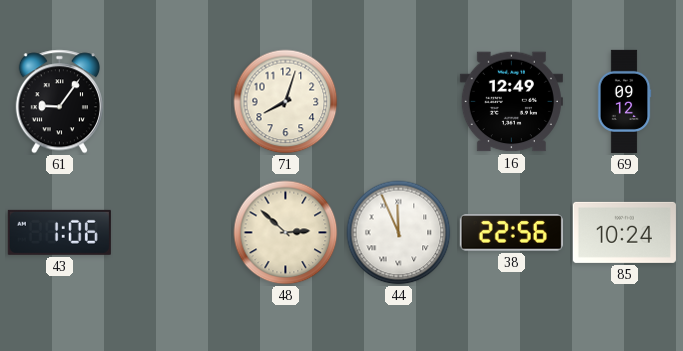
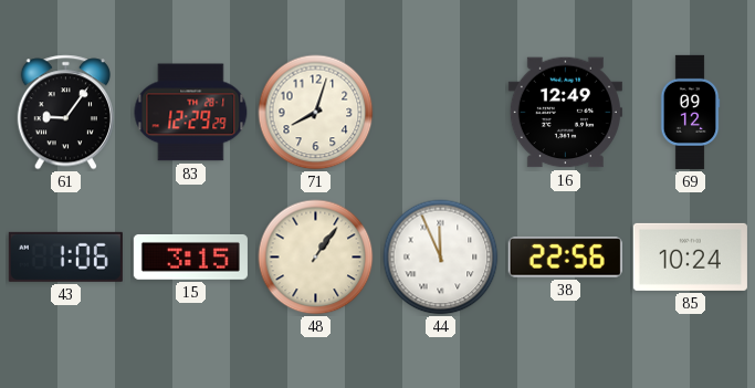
83: none -> 12:29
15: none -> 3:15
48: 2:52 -> 1:06
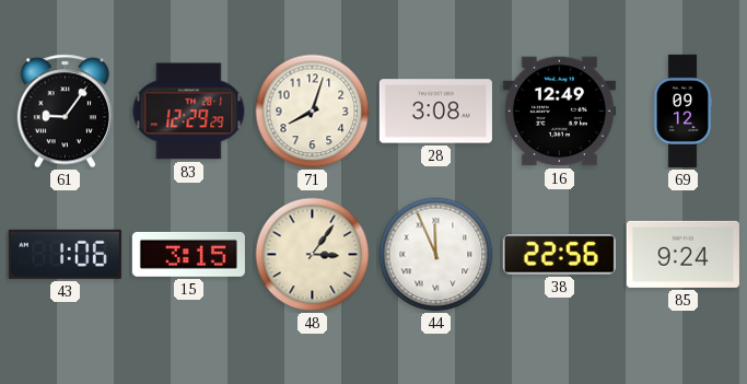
28: none -> 3:08
48: 1:06 -> 3:06
85: 10:24 -> 9:24
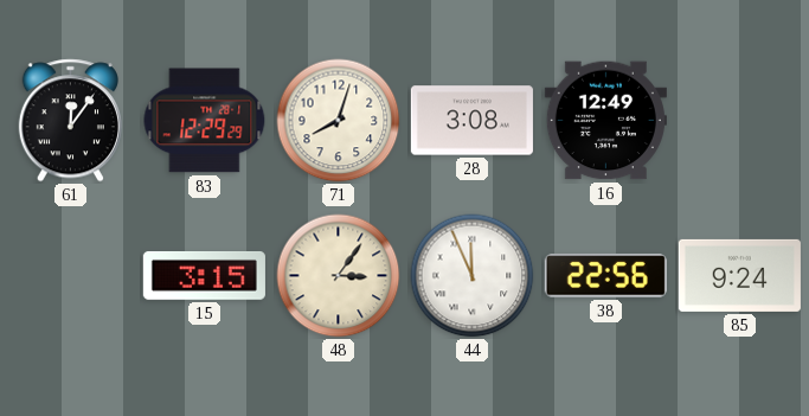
61: 9:06 -> 12:06
69: 09:12 -> none
43: 1:06 -> none
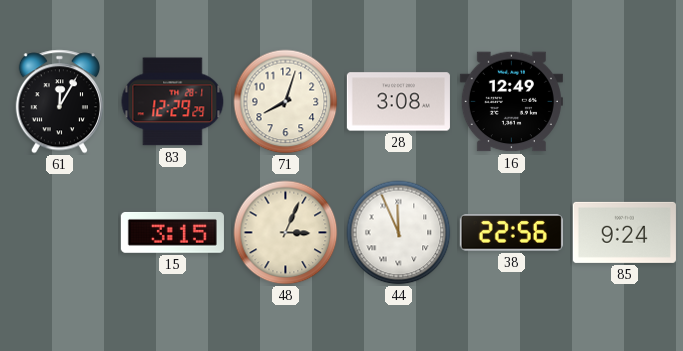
61: 12:06 -> 12:05
48: 3:06 -> 3:04
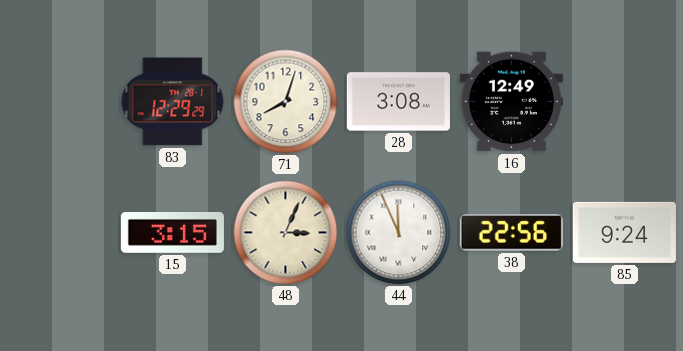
61: 12:05 -> none
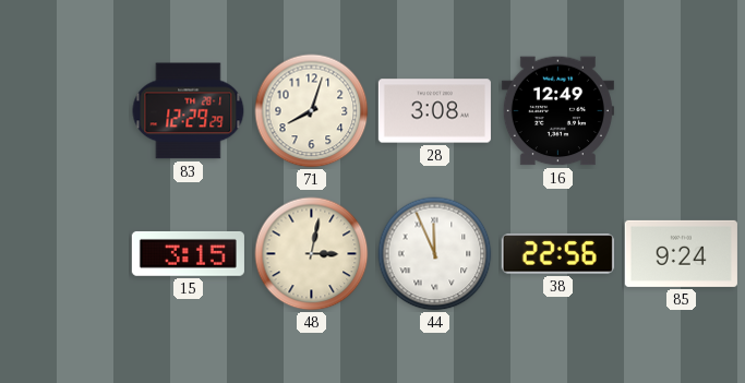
48: 3:04 -> 3:02
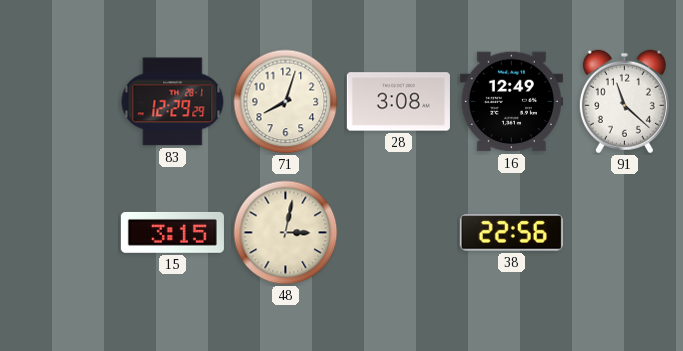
91: none -> 11:22
44: 11:56 -> none
85: 9:24 -> none
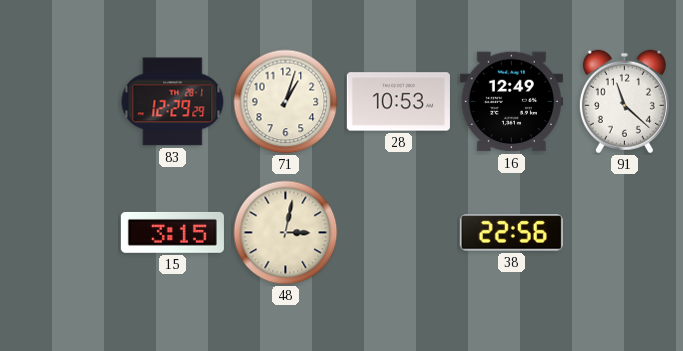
71: 8:03 -> 1:03
28: 3:08 -> 10:53
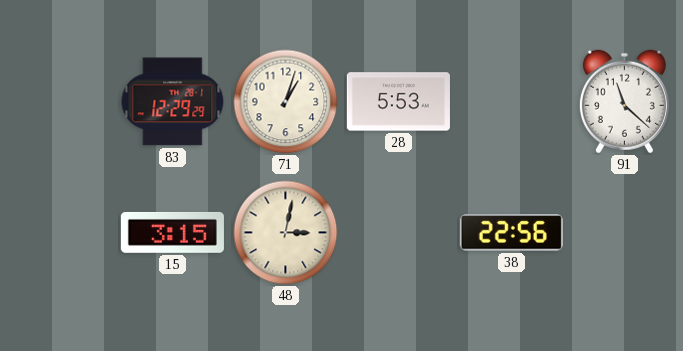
28: 10:53 -> 5:53
16: 12:49 -> none
